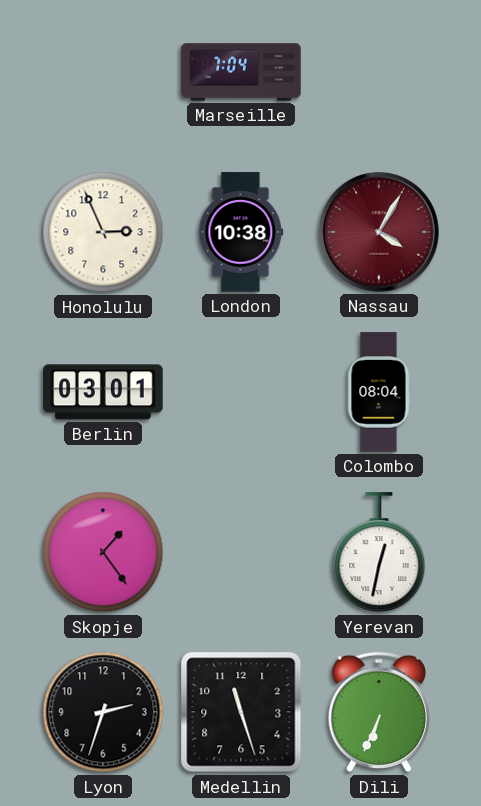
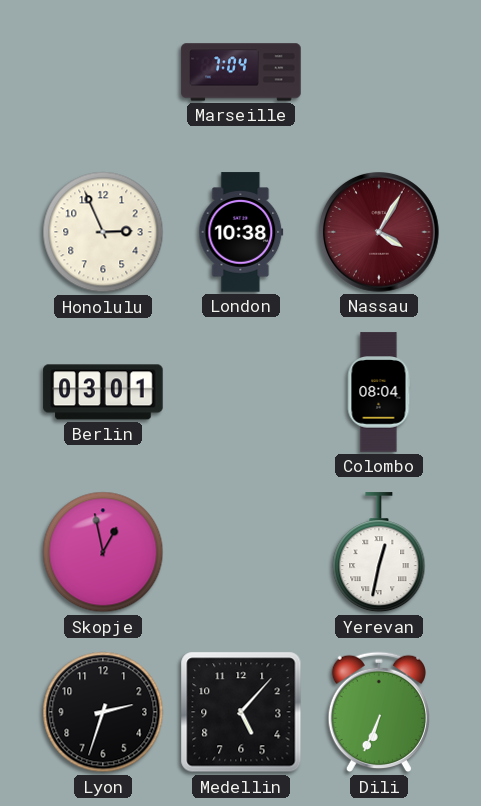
Skopje: 1:24 -> 12:58
Medellin: 11:27 -> 5:07
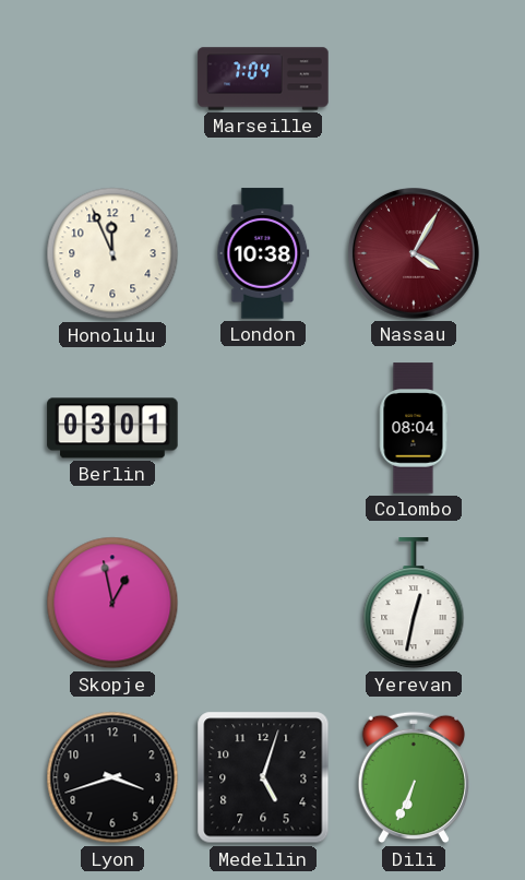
Honolulu: 2:56 -> 11:56
Lyon: 2:33 -> 3:42
Medellin: 5:07 -> 5:03
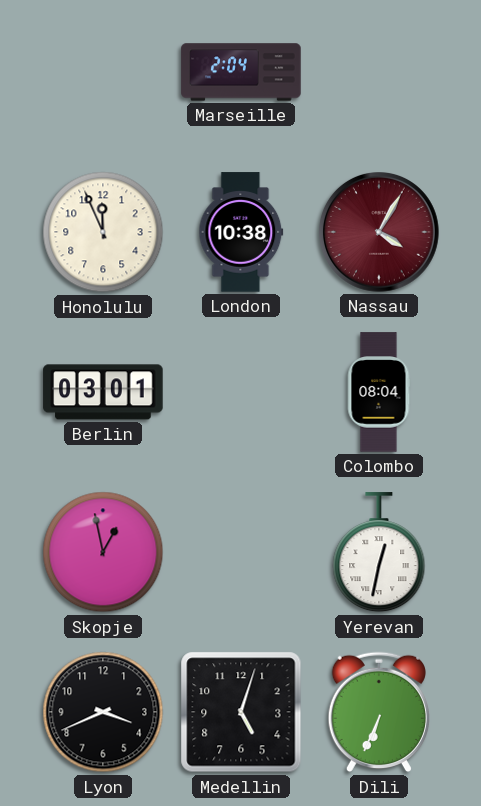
Marseille: 7:04 -> 2:04
Lyon: 3:42 -> 3:41
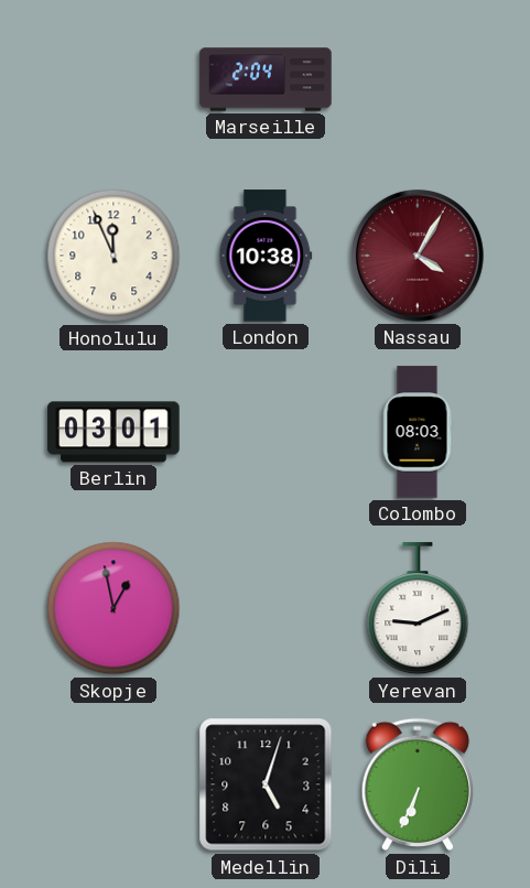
Colombo: 08:04 -> 08:03
Yerevan: 12:32 -> 9:11
Lyon: 3:41 -> none
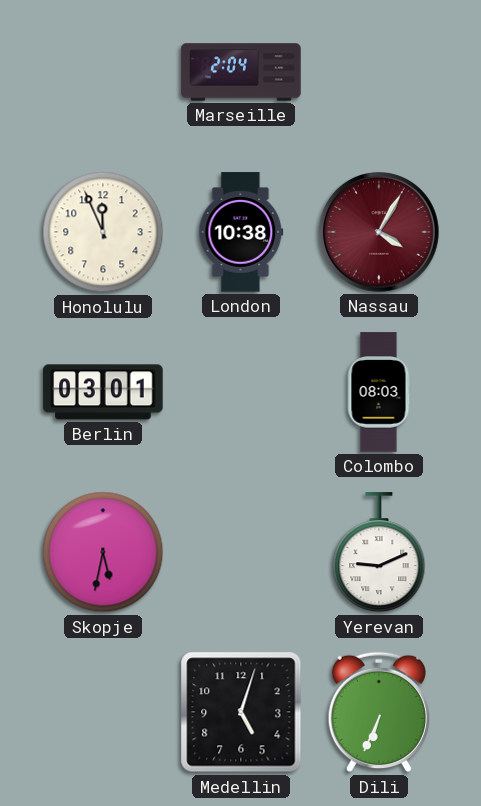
Skopje: 12:58 -> 5:32
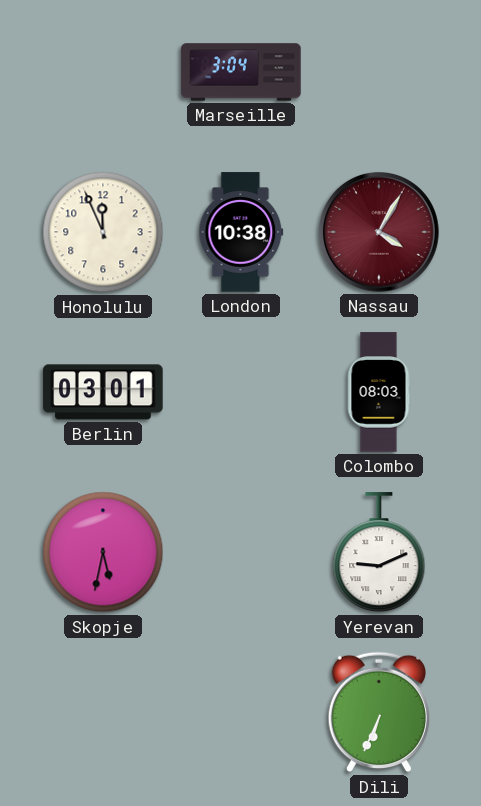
Marseille: 2:04 -> 3:04
Medellin: 5:03 -> none
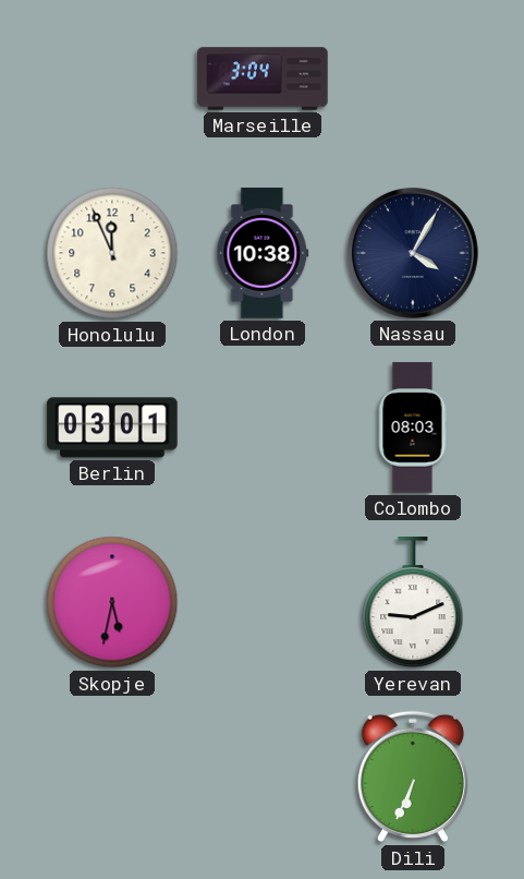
Nassau dial: burgundy -> navy
